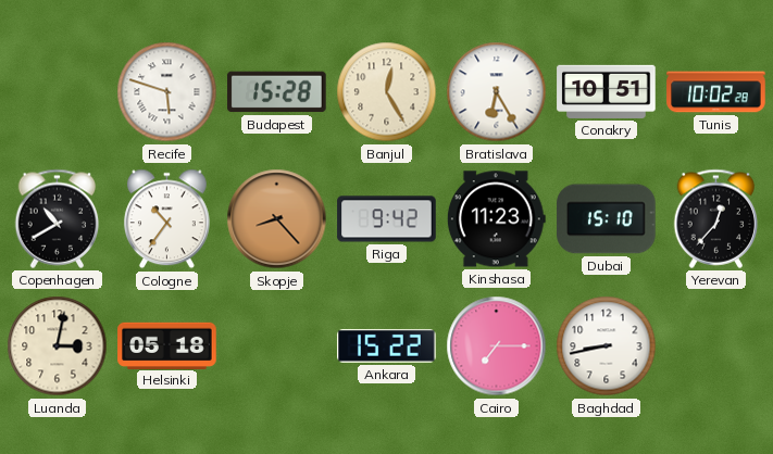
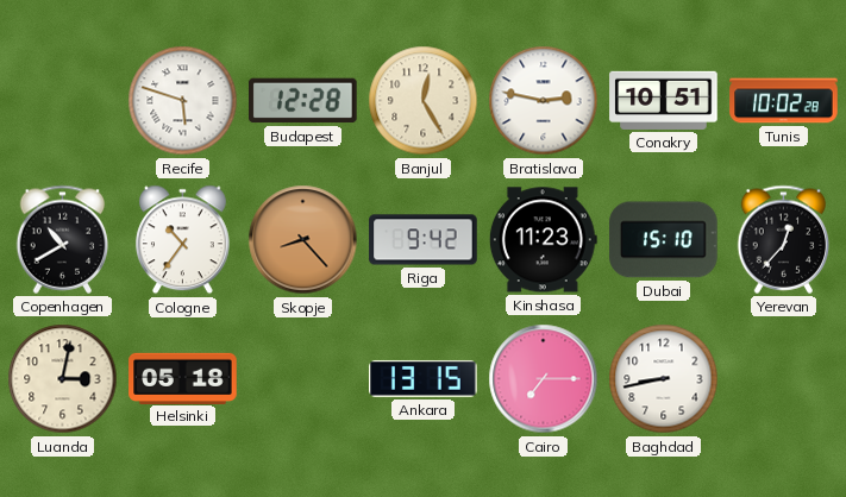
Budapest: 15:28 -> 12:28
Bratislava: 6:25 -> 2:47
Ankara: 15:22 -> 13:15
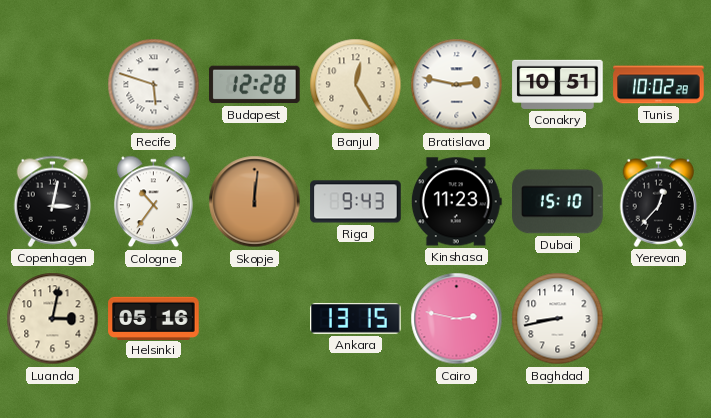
Copenhagen: 10:40 -> 3:02
Skopje: 8:23 -> 12:01
Riga: 9:42 -> 9:43
Helsinki: 05:18 -> 05:16
Cairo: 7:15 -> 2:47
